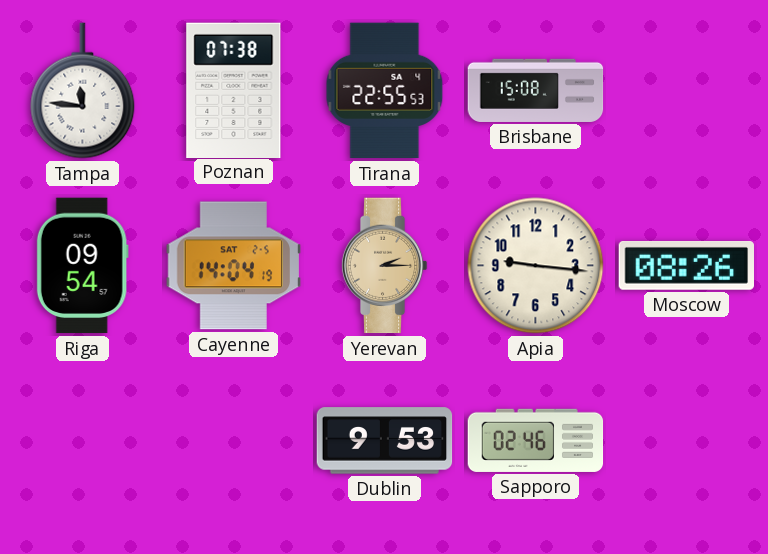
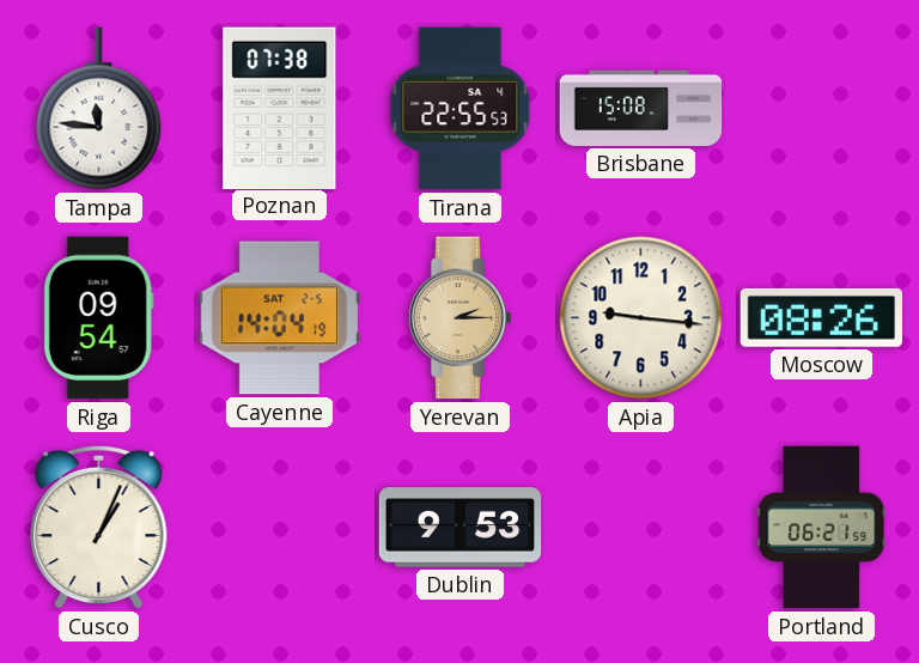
Cusco: none -> 1:04
Sapporo: 02:46 -> none
Portland: none -> 06:21
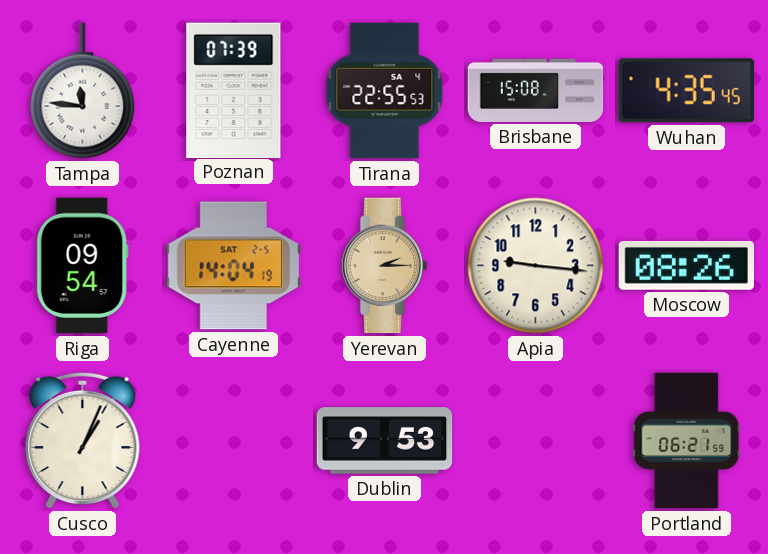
Poznan: 07:38 -> 07:39
Wuhan: none -> 4:35
